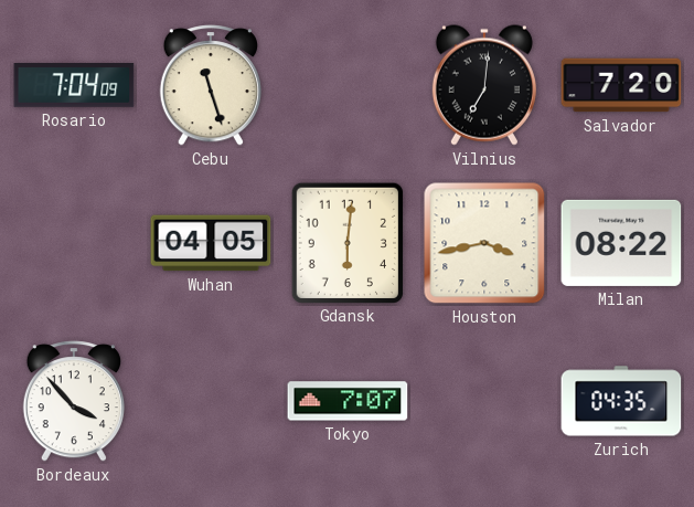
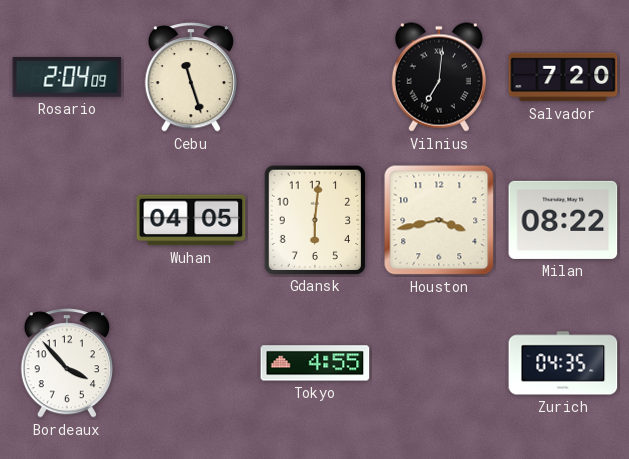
Rosario: 7:04 -> 2:04
Tokyo: 7:07 -> 4:55
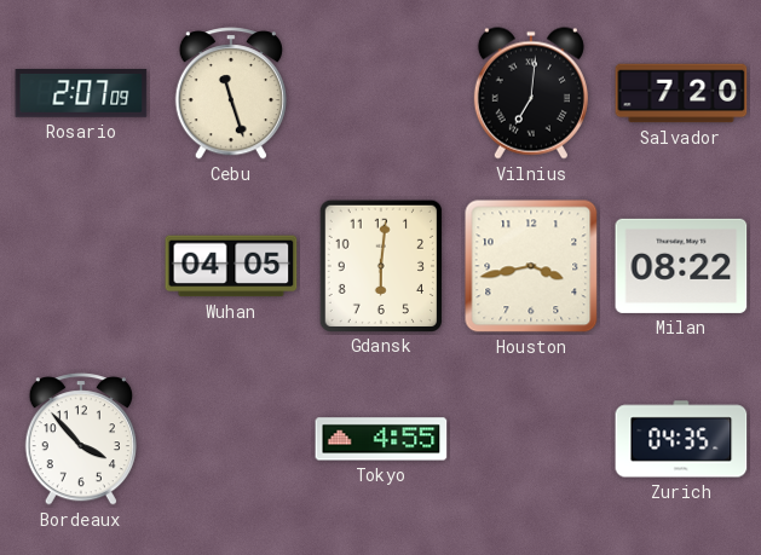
Rosario: 2:04 -> 2:07
